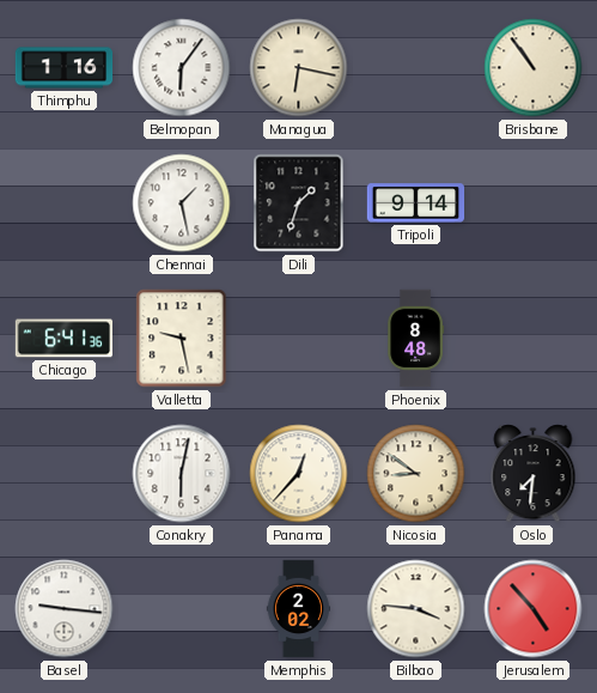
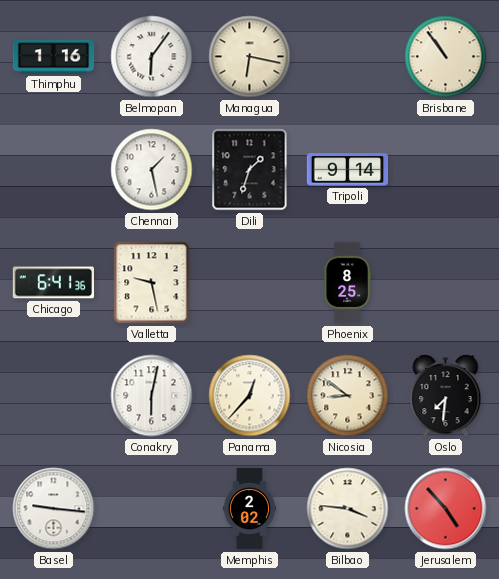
Phoenix: 8:48 -> 8:25
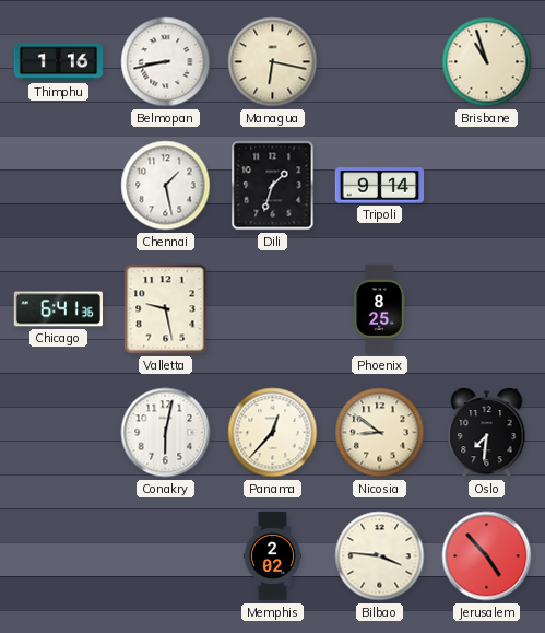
Belmopan: 6:06 -> 8:43
Brisbane: 10:54 -> 10:57
Basel: 9:16 -> none
